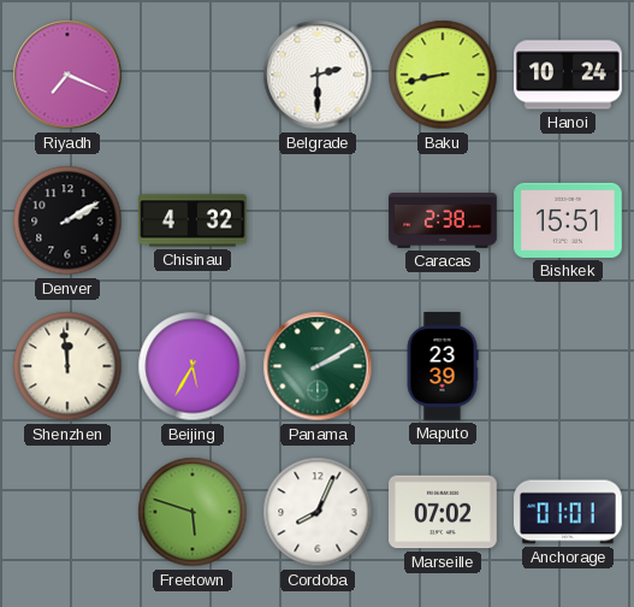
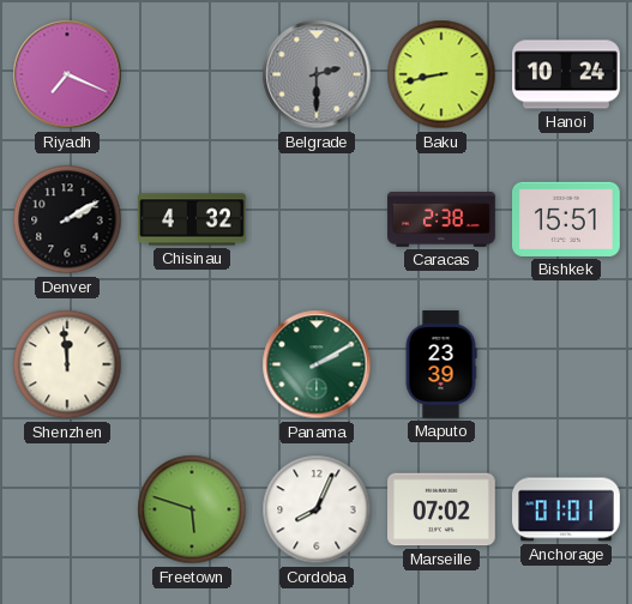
Belgrade dial: white -> grey
Beijing: 5:35 -> none
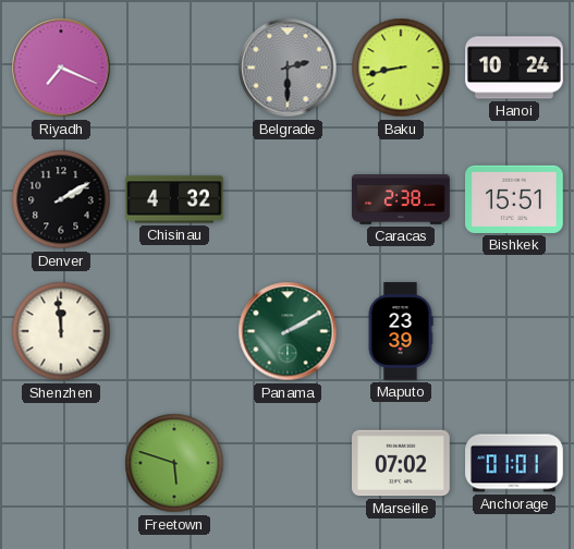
Cordoba: 8:04 -> none
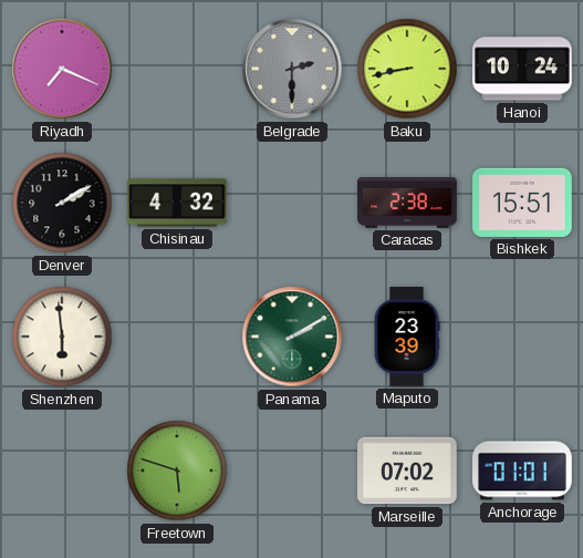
Shenzhen: 11:59 -> 5:59
